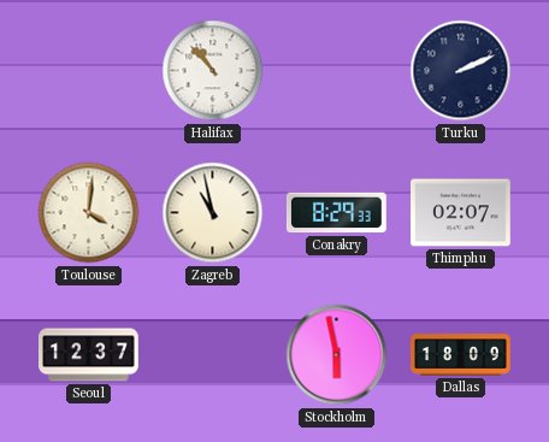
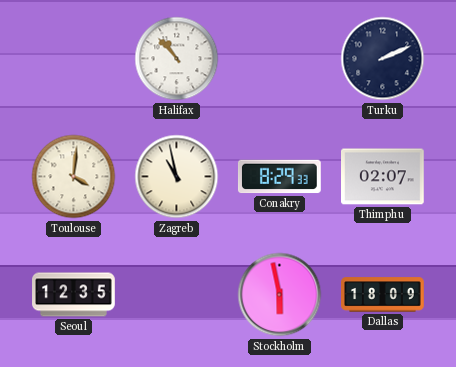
Seoul: 12:37 -> 12:35
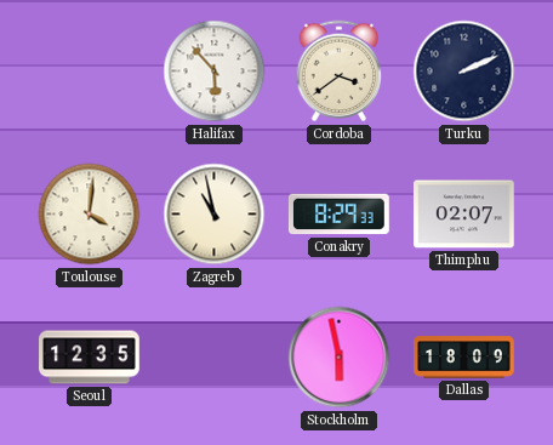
Halifax: 10:53 -> 5:53
Cordoba: none -> 3:39
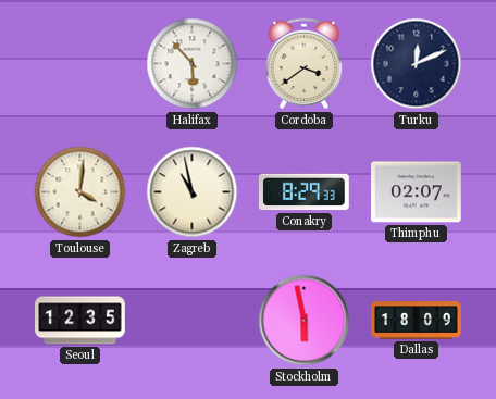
Turku: 2:11 -> 12:11
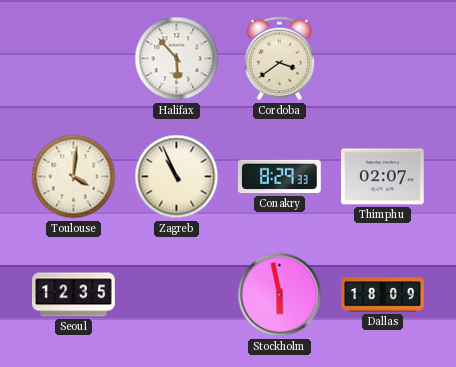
Turku: 12:11 -> none
Zagreb: 10:58 -> 10:56
